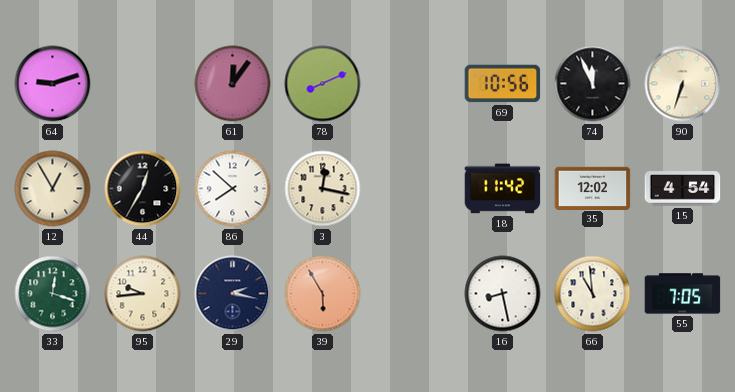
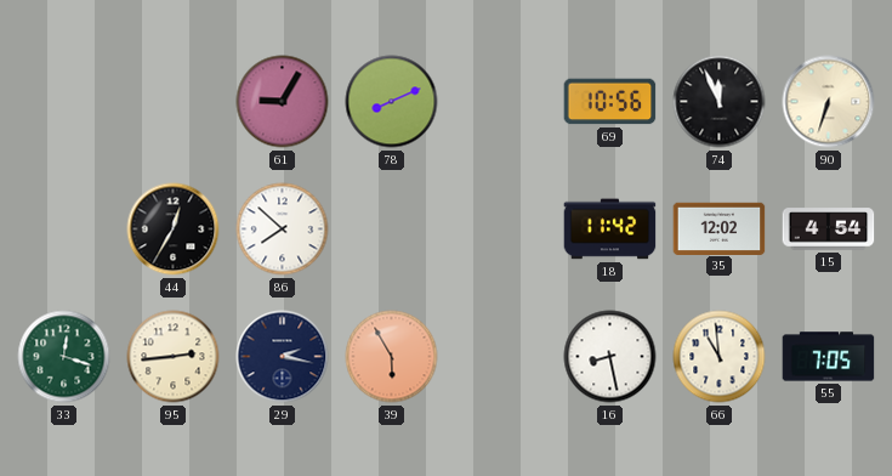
64: 9:12 -> none
61: 12:06 -> 9:05
12: 12:55 -> none
3: 12:17 -> none
95: 9:44 -> 2:44
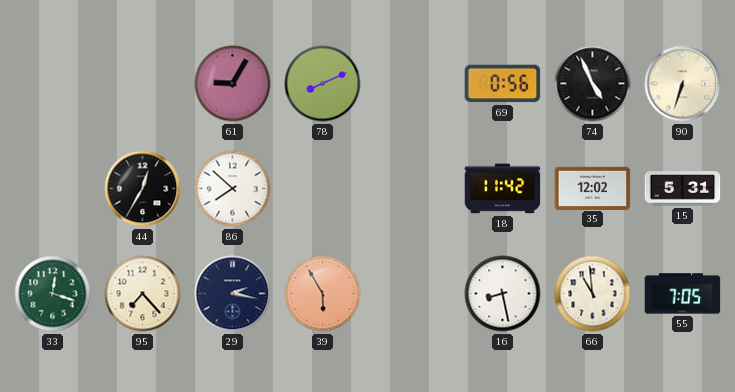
69: 10:56 -> 0:56
74: 11:56 -> 4:56
15: 4:54 -> 5:31
95: 2:44 -> 7:23
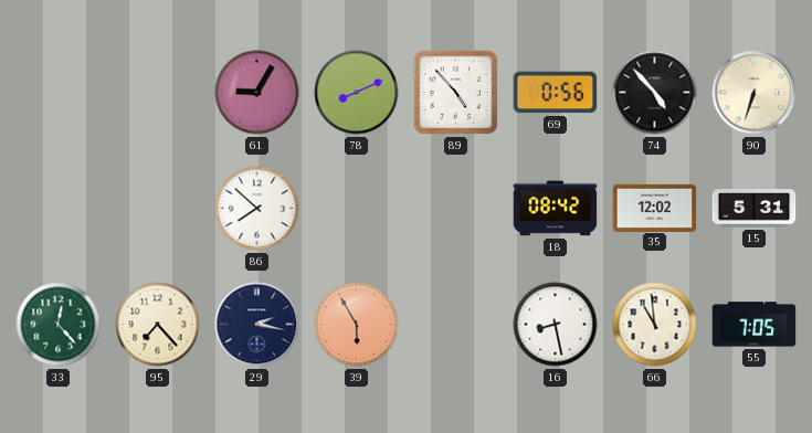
89: none -> 4:53
74: 4:56 -> 4:53
44: 12:35 -> none
18: 11:42 -> 08:42
33: 12:18 -> 12:23
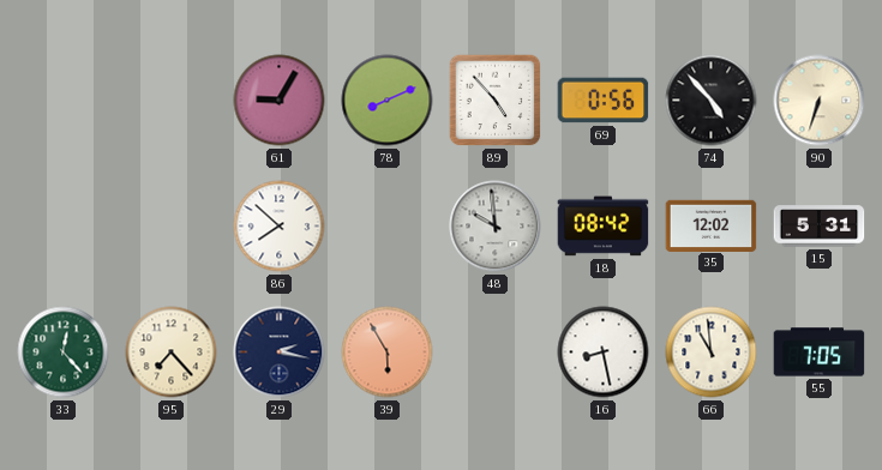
48: none -> 9:59
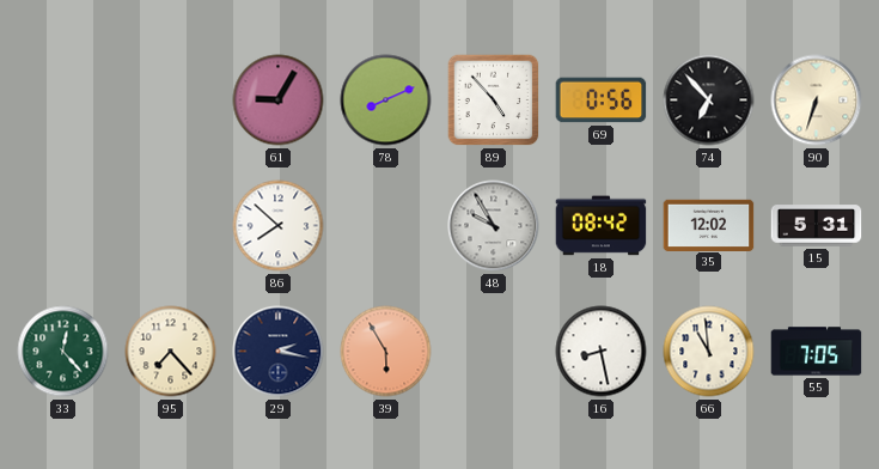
74: 4:53 -> 6:53
48: 9:59 -> 9:55
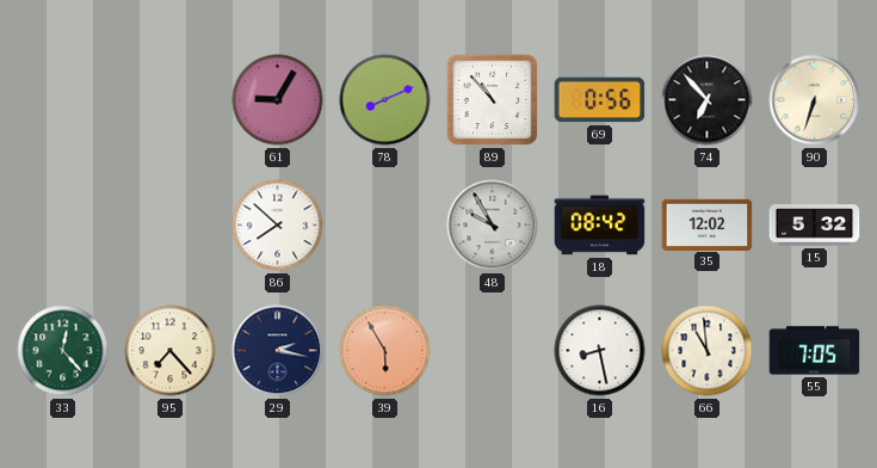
89: 4:53 -> 10:53
15: 5:31 -> 5:32
